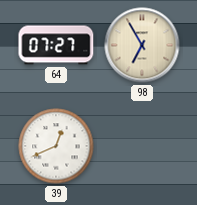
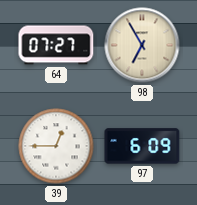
39: 12:41 -> 12:45
97: none -> 6:09
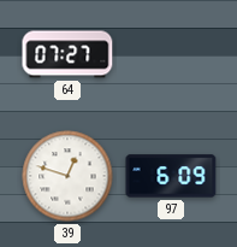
98: 6:55 -> none
39: 12:45 -> 12:48
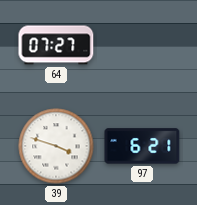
39: 12:48 -> 3:48
97: 6:09 -> 6:21
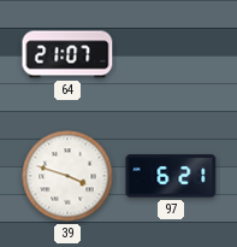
64: 07:27 -> 21:07
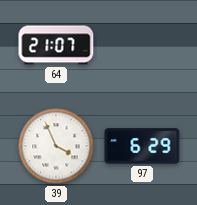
39: 3:48 -> 3:56
97: 6:21 -> 6:29
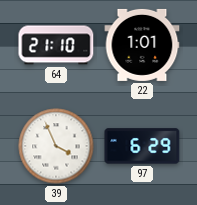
64: 21:07 -> 21:10
22: none -> 1:01
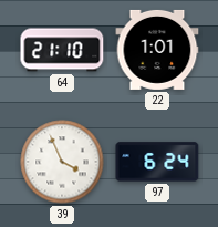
97: 6:29 -> 6:24
